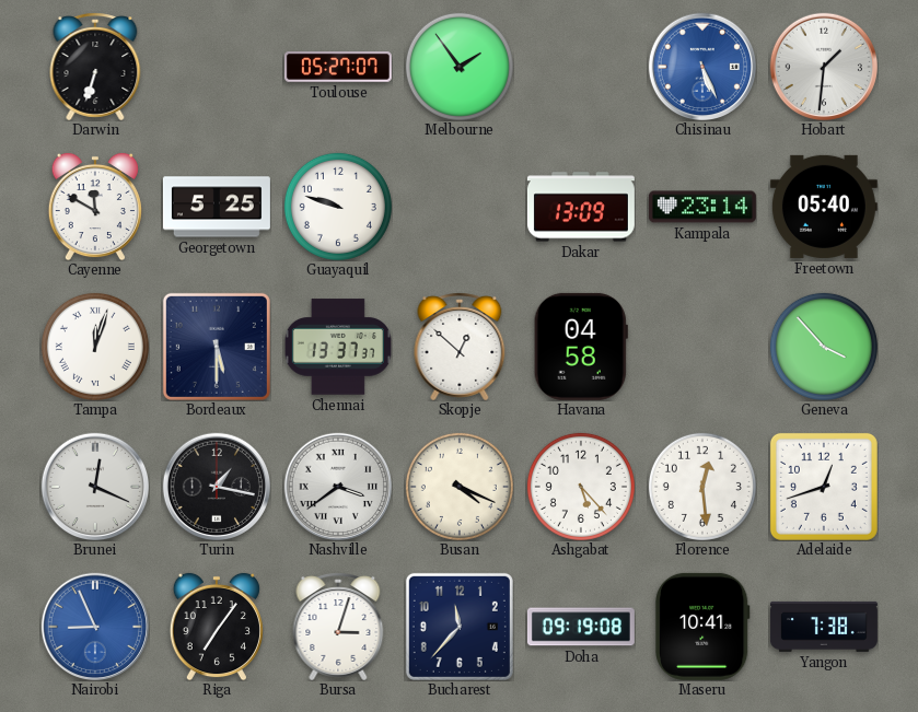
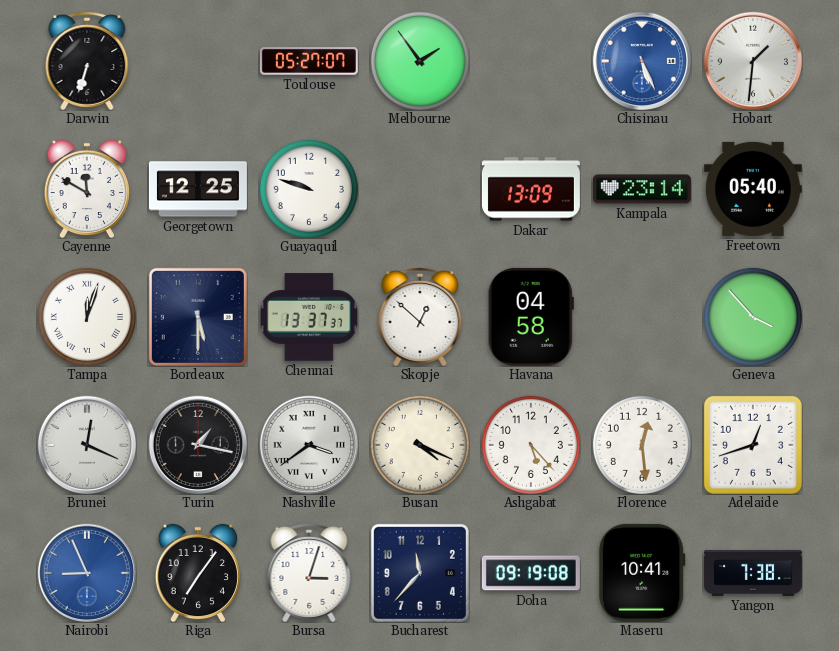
Georgetown: 5:25 -> 12:25
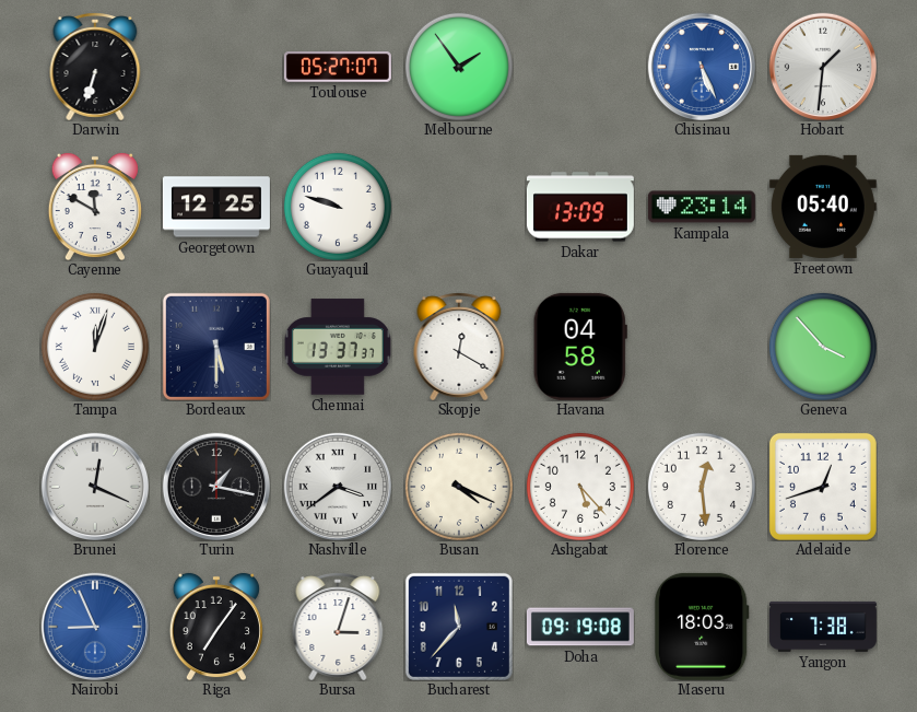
Skopje: 12:52 -> 12:20
Maseru: 10:41 -> 18:03
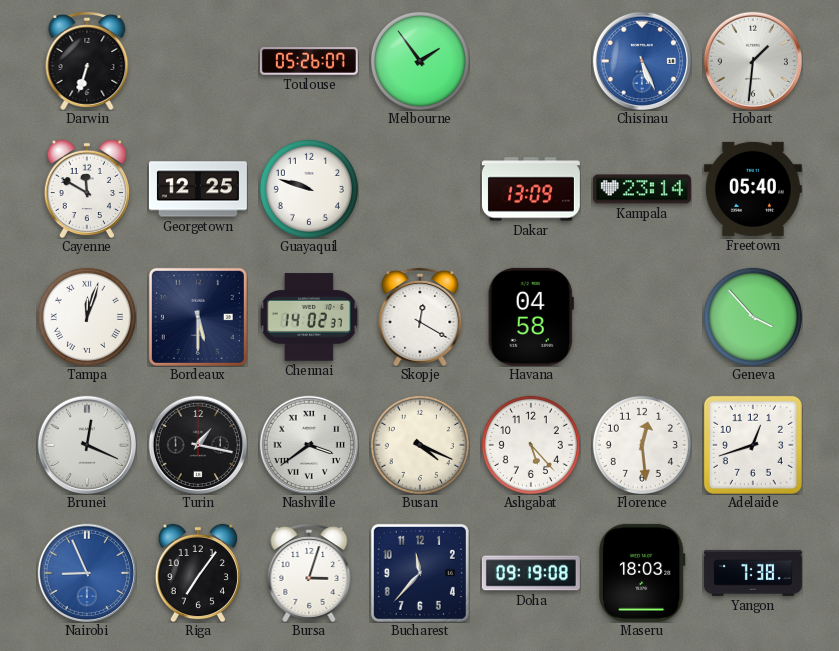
Toulouse: 05:27 -> 05:26
Chennai: 13:37 -> 14:02
